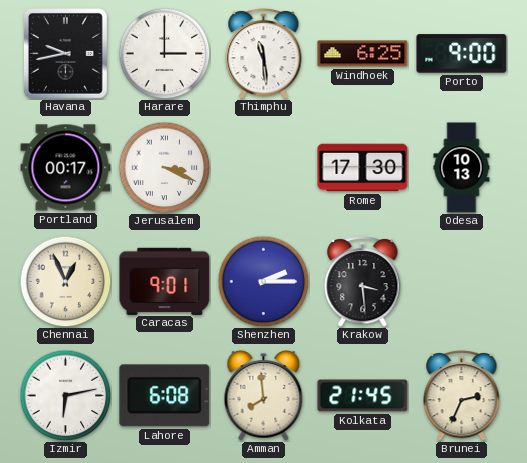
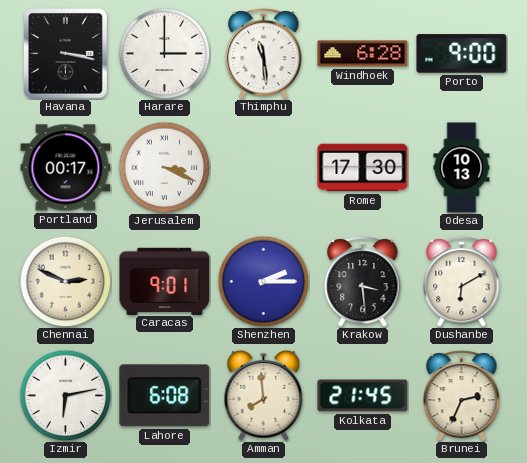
Havana: 9:43 -> 3:17
Windhoek: 6:25 -> 6:28
Chennai: 12:56 -> 2:49
Dushanbe: none -> 6:10
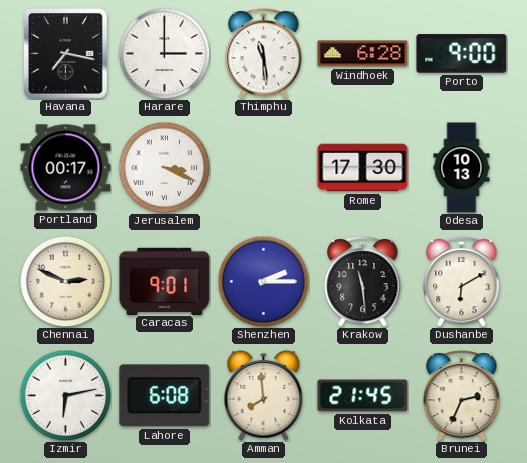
Havana: 3:17 -> 7:17
Krakow: 3:29 -> 11:29
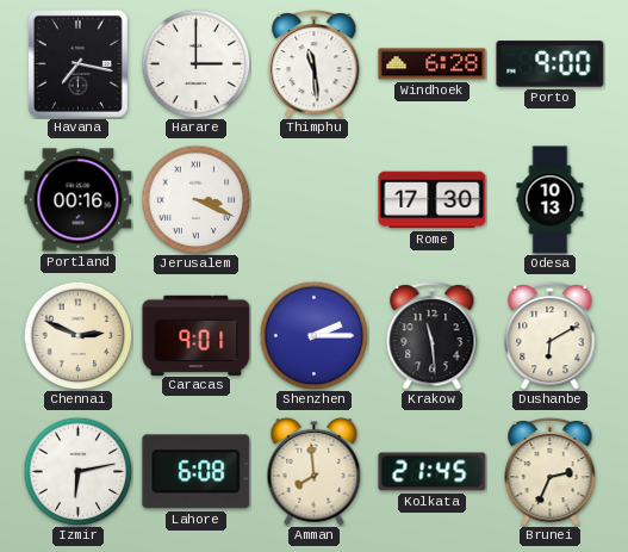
Portland: 00:17 -> 00:16
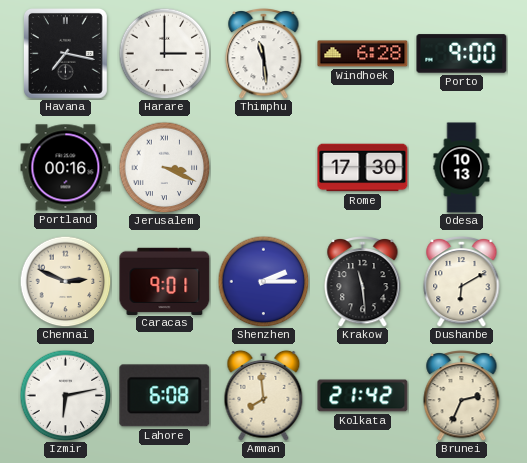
Kolkata: 21:45 -> 21:42
